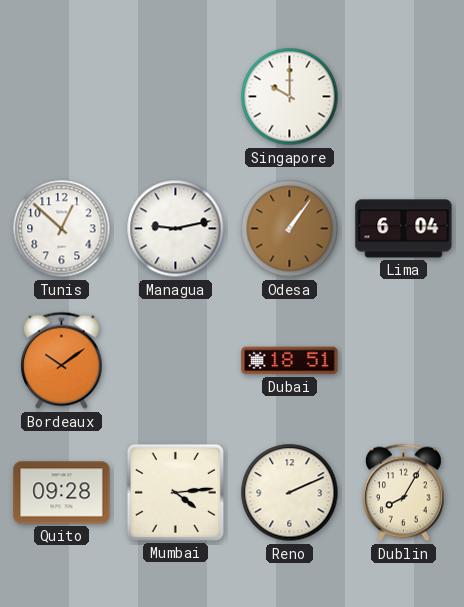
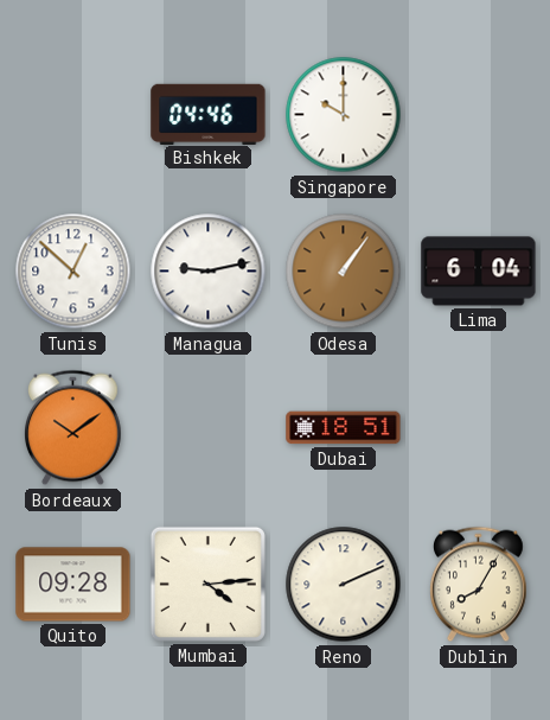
Bishkek: none -> 04:46
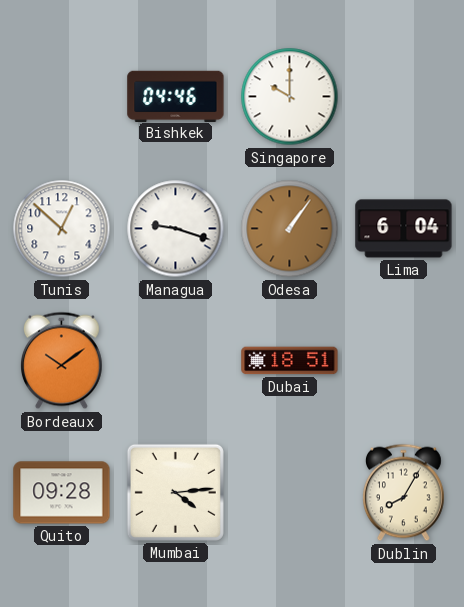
Managua: 9:13 -> 9:18
Reno: 2:11 -> none
